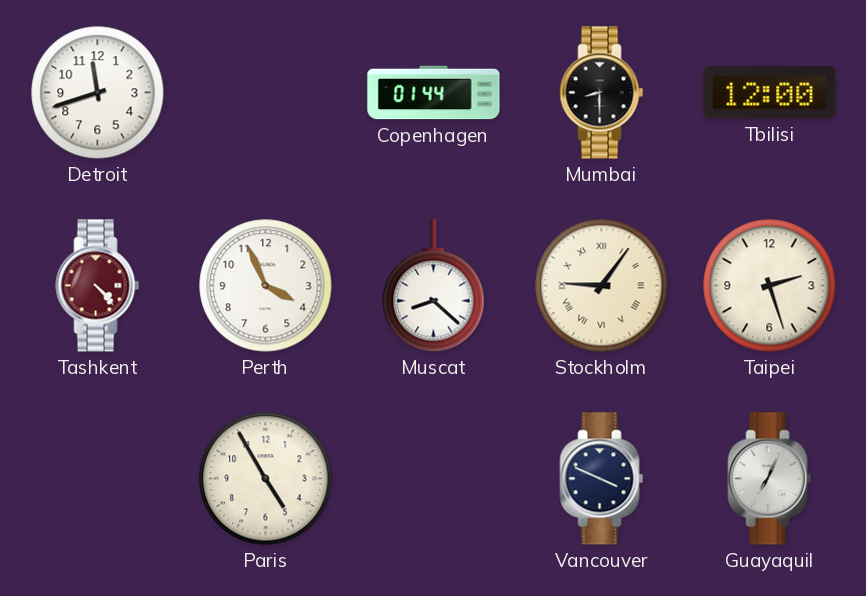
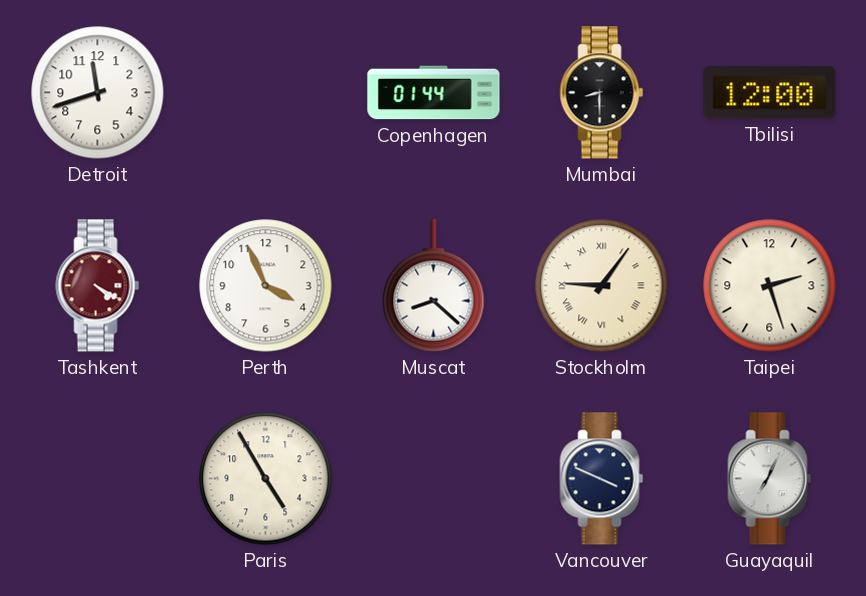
Tashkent: 4:23 -> 4:20
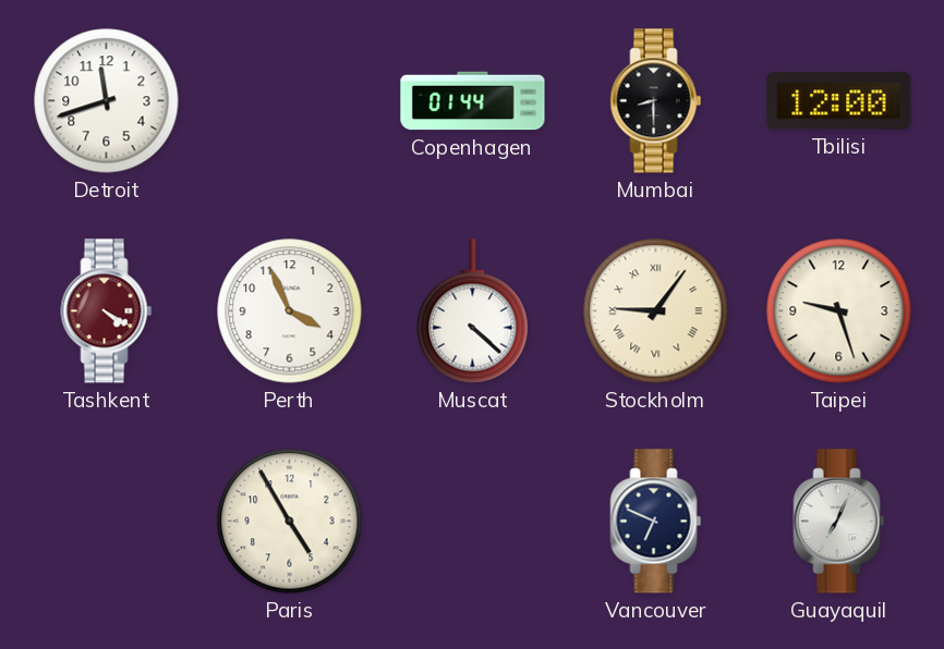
Muscat: 8:22 -> 4:22
Taipei: 2:27 -> 9:27
Vancouver: 3:49 -> 6:49
